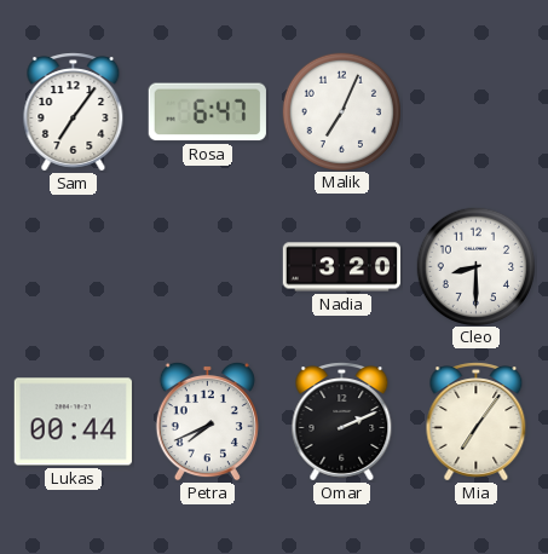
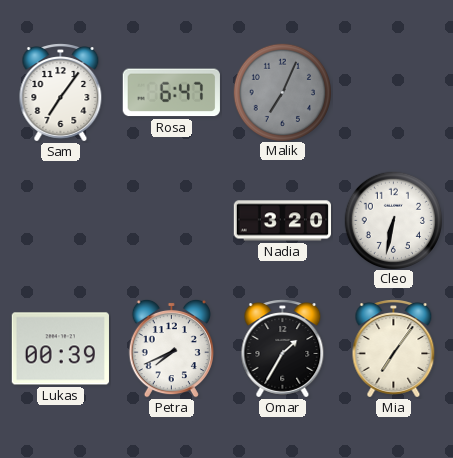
Malik dial: white -> grey
Cleo: 8:30 -> 6:32
Lukas: 00:44 -> 00:39
Omar: 2:11 -> 1:35
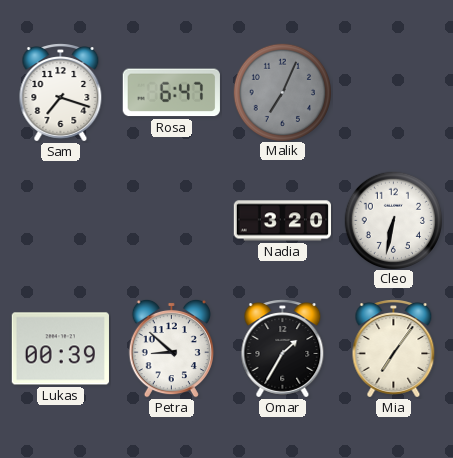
Sam: 7:06 -> 7:18
Petra: 7:41 -> 8:52
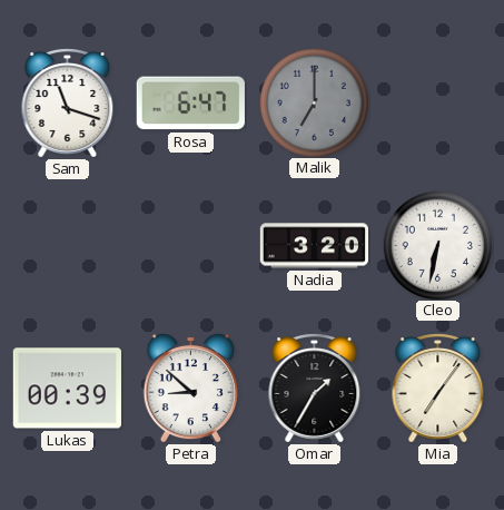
Sam: 7:18 -> 11:18
Malik: 7:04 -> 7:00
